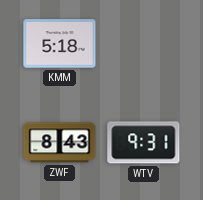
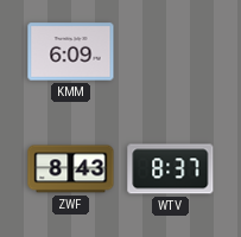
KMM: 5:18 -> 6:09
WTV: 9:31 -> 8:37
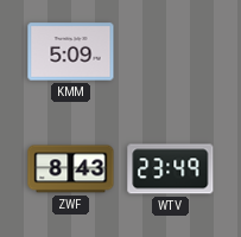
KMM: 6:09 -> 5:09
WTV: 8:37 -> 23:49
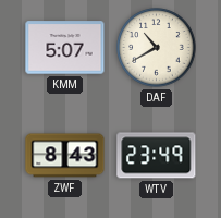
KMM: 5:09 -> 5:07
DAF: none -> 10:40
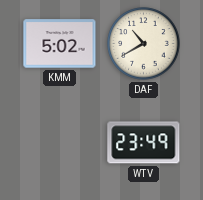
KMM: 5:07 -> 5:02
ZWF: 8:43 -> none
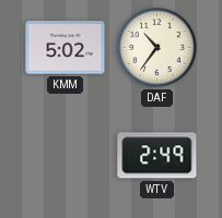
DAF: 10:40 -> 10:36
WTV: 23:49 -> 2:49
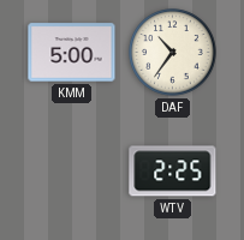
KMM: 5:02 -> 5:00
WTV: 2:49 -> 2:25
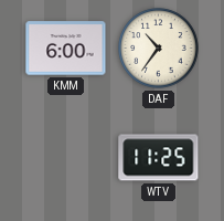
KMM: 5:00 -> 6:00
WTV: 2:25 -> 11:25
